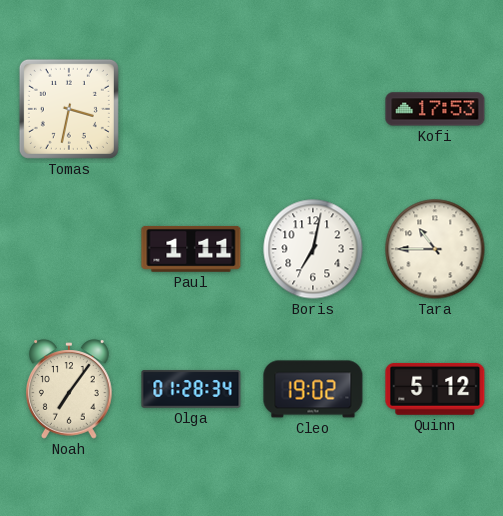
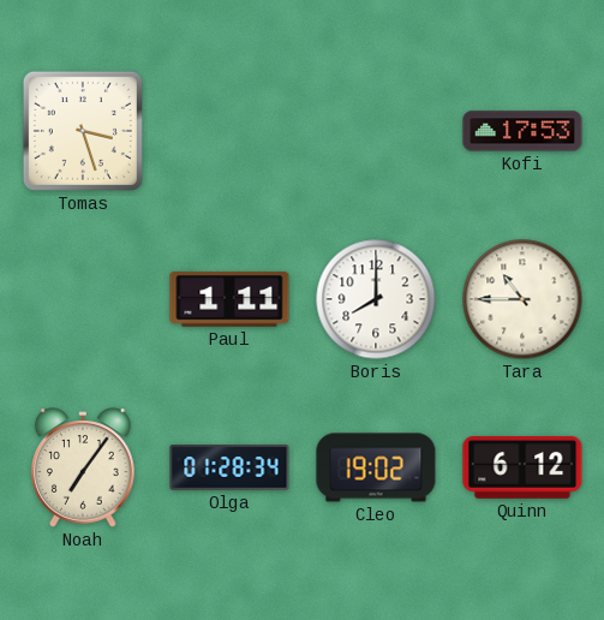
Tomas: 3:32 -> 3:27
Boris: 7:02 -> 8:00
Quinn: 5:12 -> 6:12
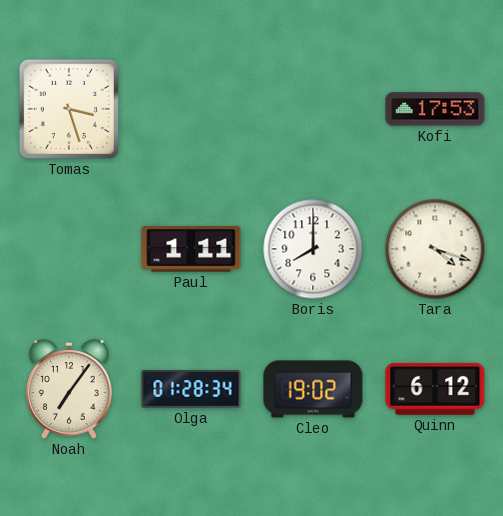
Tara: 10:45 -> 4:18
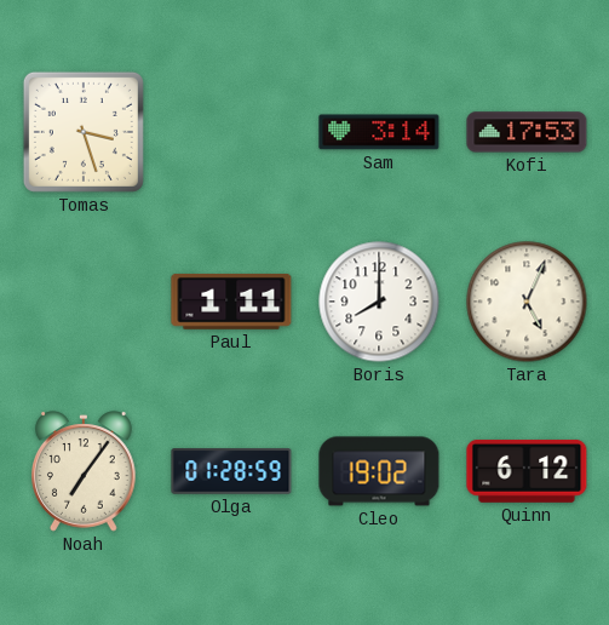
Sam: none -> 3:14
Tara: 4:18 -> 5:04
Olga: 01:28:34 -> 01:28:59
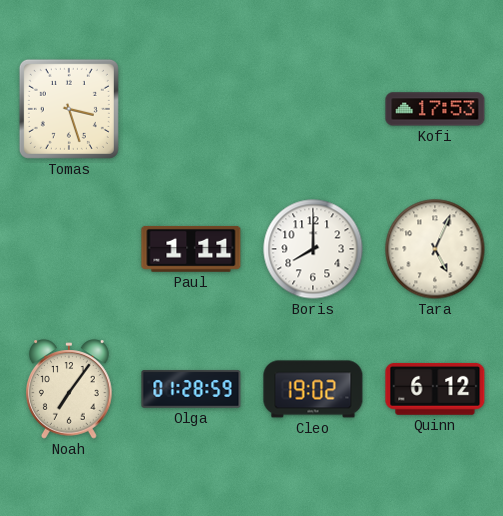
Sam: 3:14 -> none
